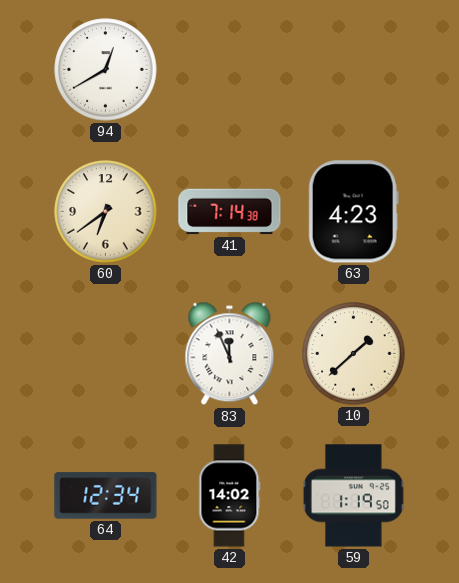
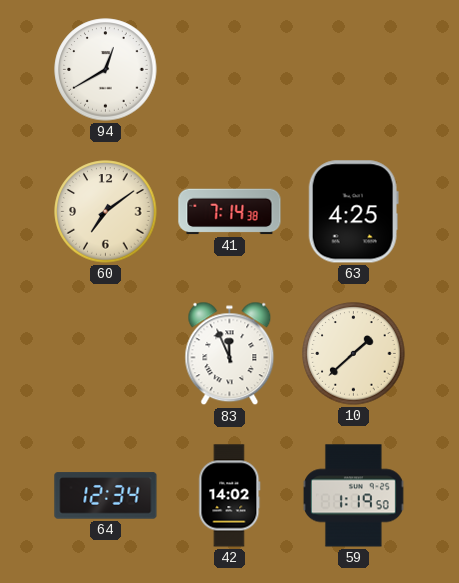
60: 6:39 -> 7:09
63: 4:23 -> 4:25
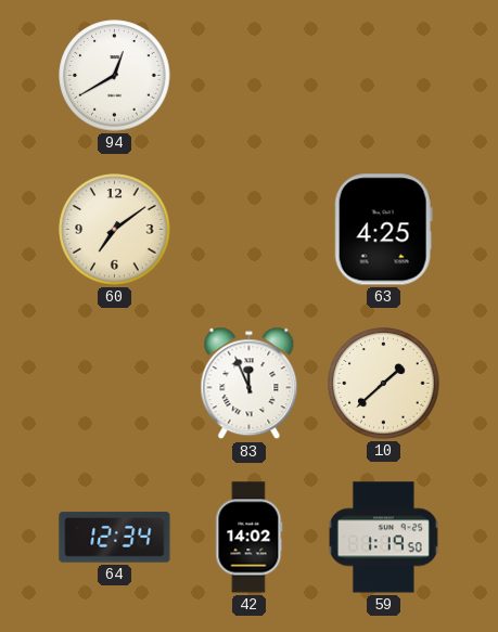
41: 7:14 -> none
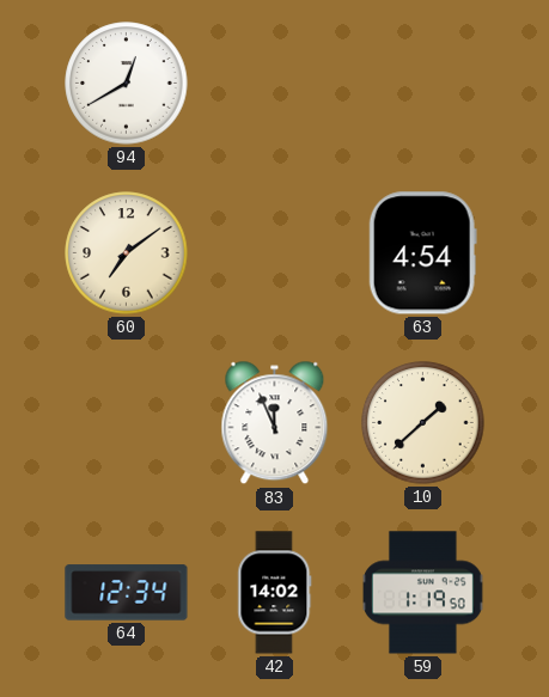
63: 4:25 -> 4:54
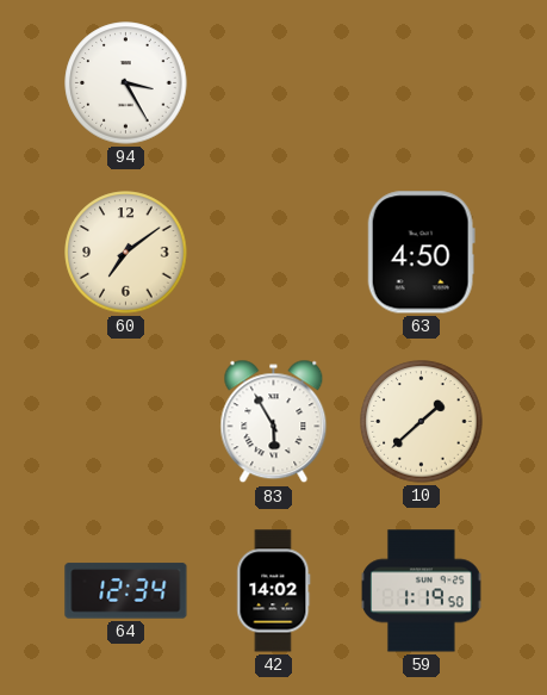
94: 12:40 -> 3:25
63: 4:54 -> 4:50
83: 11:56 -> 5:55
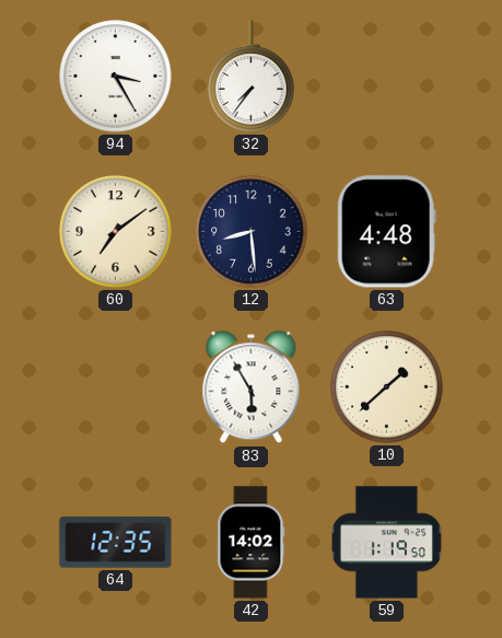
32: none -> 7:36
12: none -> 8:29
63: 4:50 -> 4:48
64: 12:34 -> 12:35
